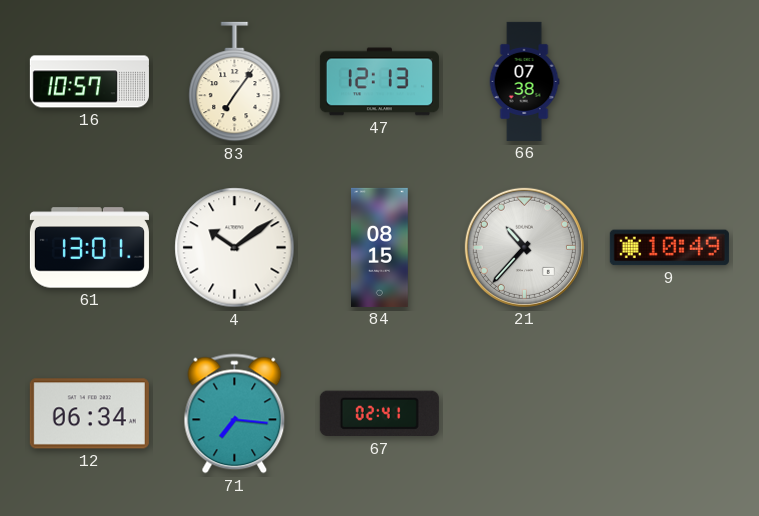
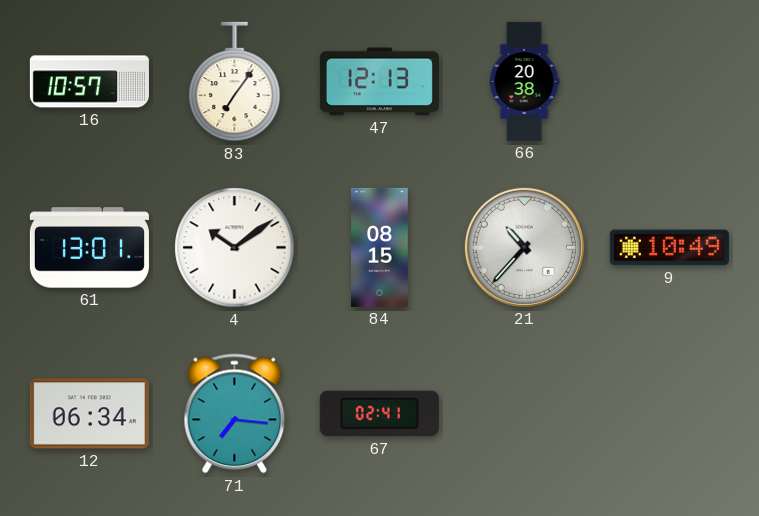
66: 07:38 -> 20:38
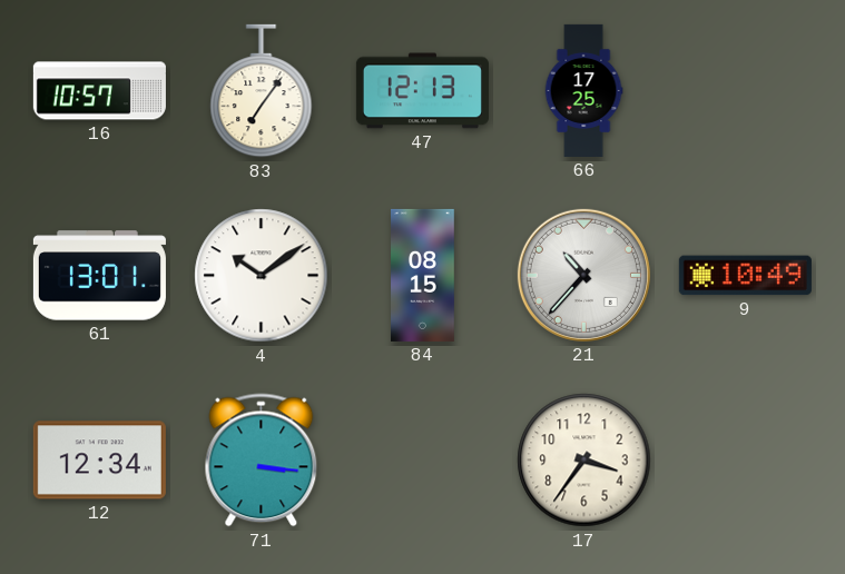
66: 20:38 -> 17:25
12: 06:34 -> 12:34
71: 7:16 -> 3:16
67: 02:41 -> none
17: none -> 3:36
